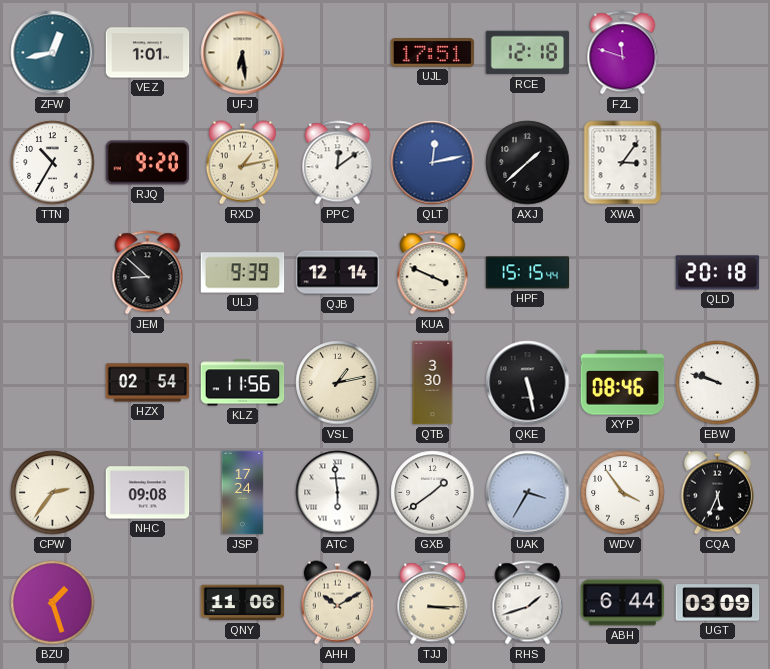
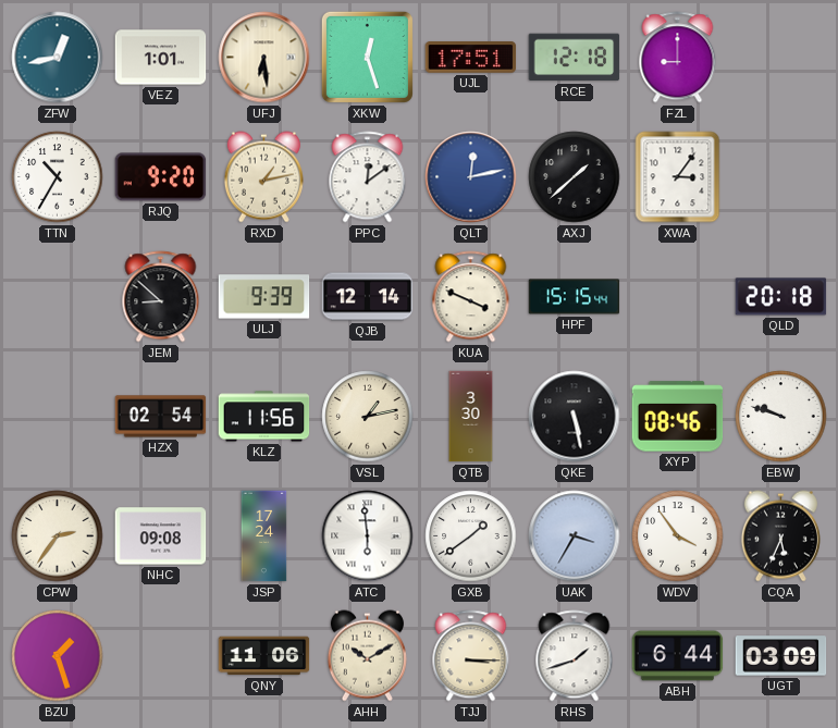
XKW: none -> 12:27
FZL: 11:48 -> 9:00
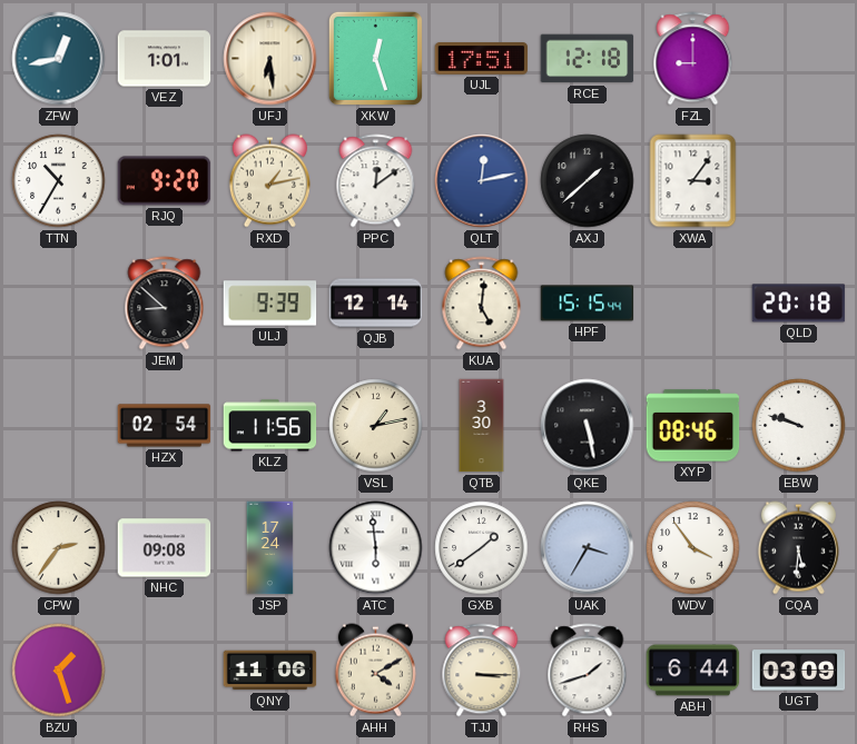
KUA: 3:49 -> 5:01
CQA: 5:34 -> 5:31
AHH: 10:10 -> 4:10
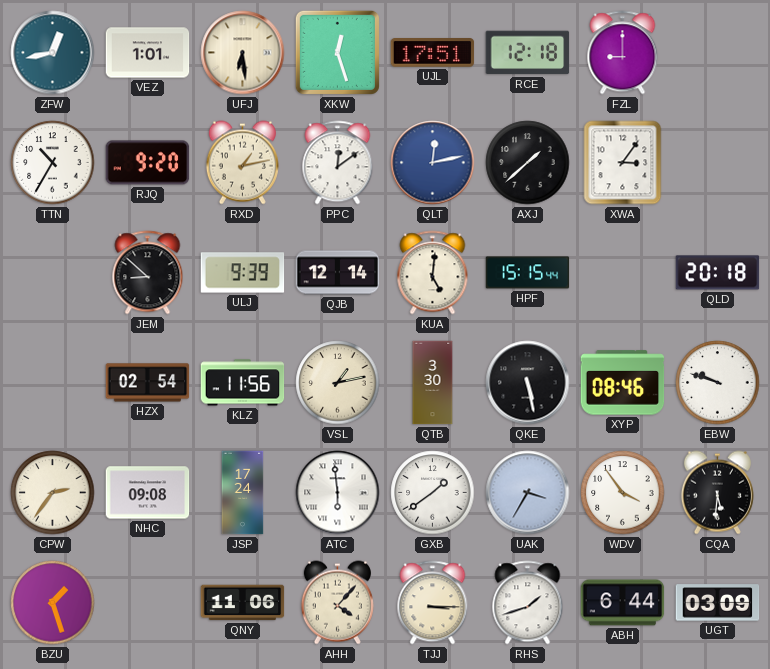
AHH: 4:10 -> 4:07
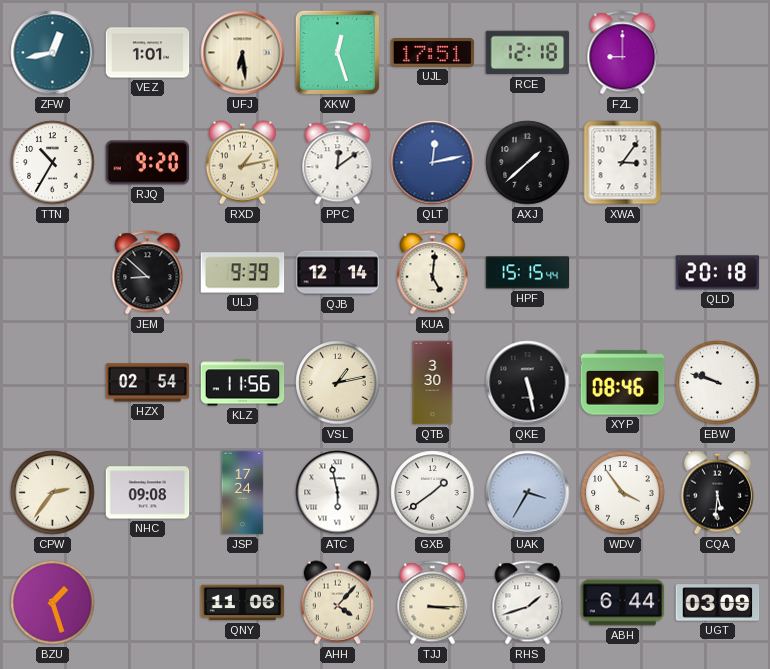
ATC: 5:59 -> 5:58
